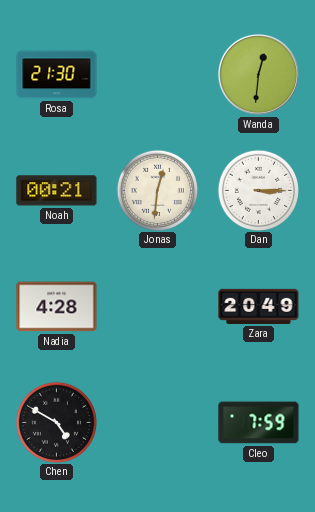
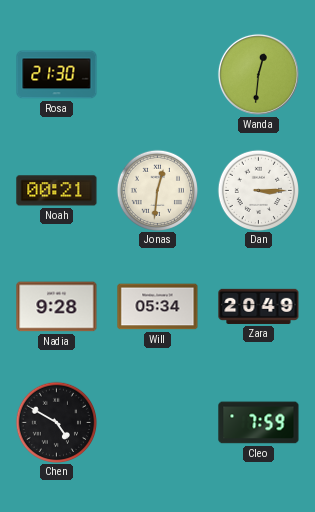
Nadia: 4:28 -> 9:28
Will: none -> 05:34
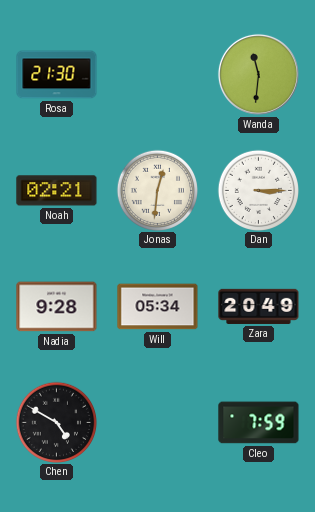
Wanda: 12:31 -> 11:31
Noah: 00:21 -> 02:21
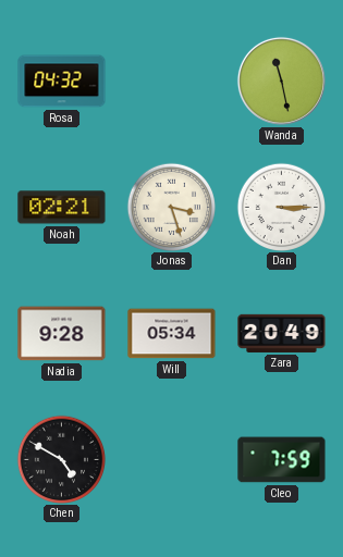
Rosa: 21:30 -> 04:32
Wanda: 11:31 -> 11:28
Jonas: 12:31 -> 3:27
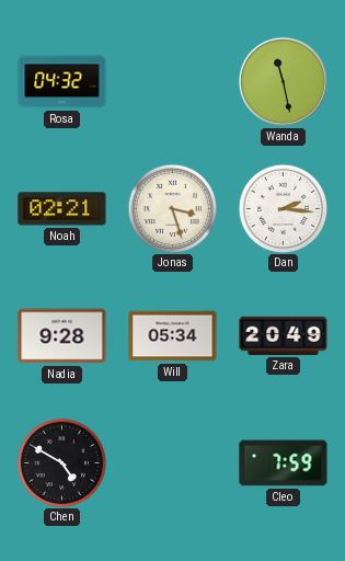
Dan: 3:15 -> 2:16
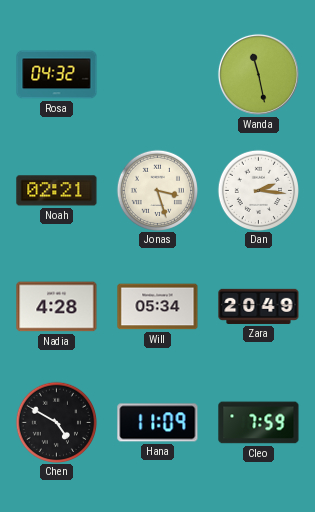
Nadia: 9:28 -> 4:28
Hana: none -> 11:09
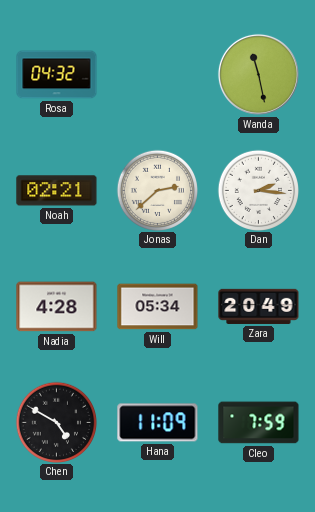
Jonas: 3:27 -> 2:38
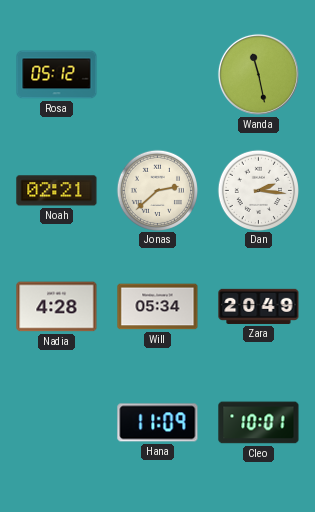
Rosa: 04:32 -> 05:12
Chen: 4:50 -> none
Cleo: 7:59 -> 10:01
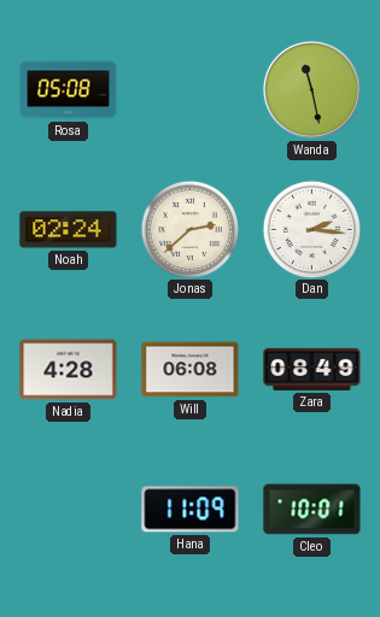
Rosa: 05:12 -> 05:08
Noah: 02:21 -> 02:24
Will: 05:34 -> 06:08
Zara: 20:49 -> 08:49
